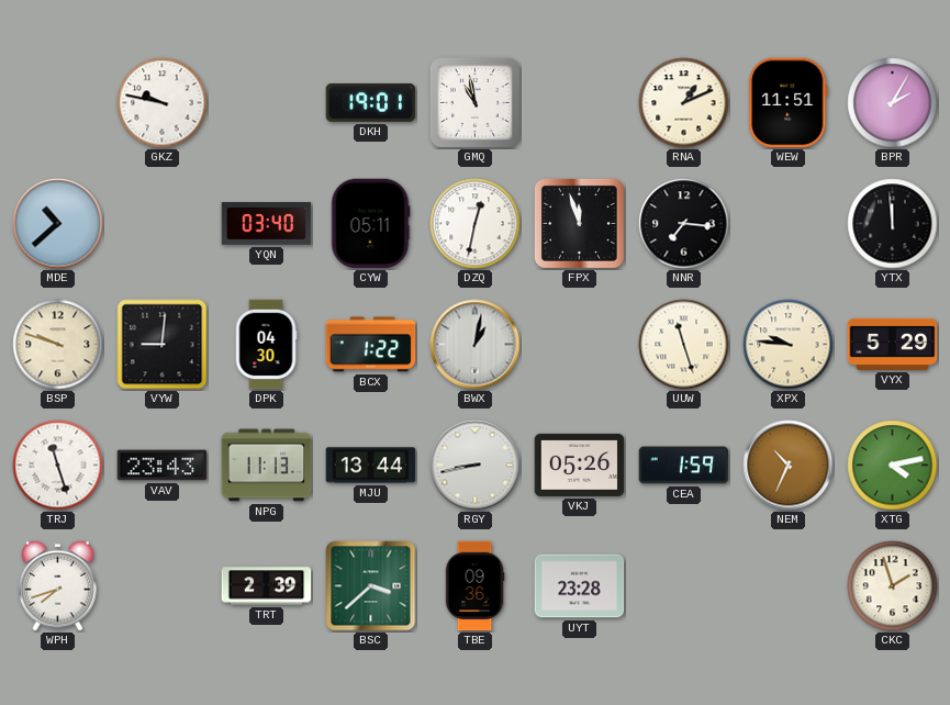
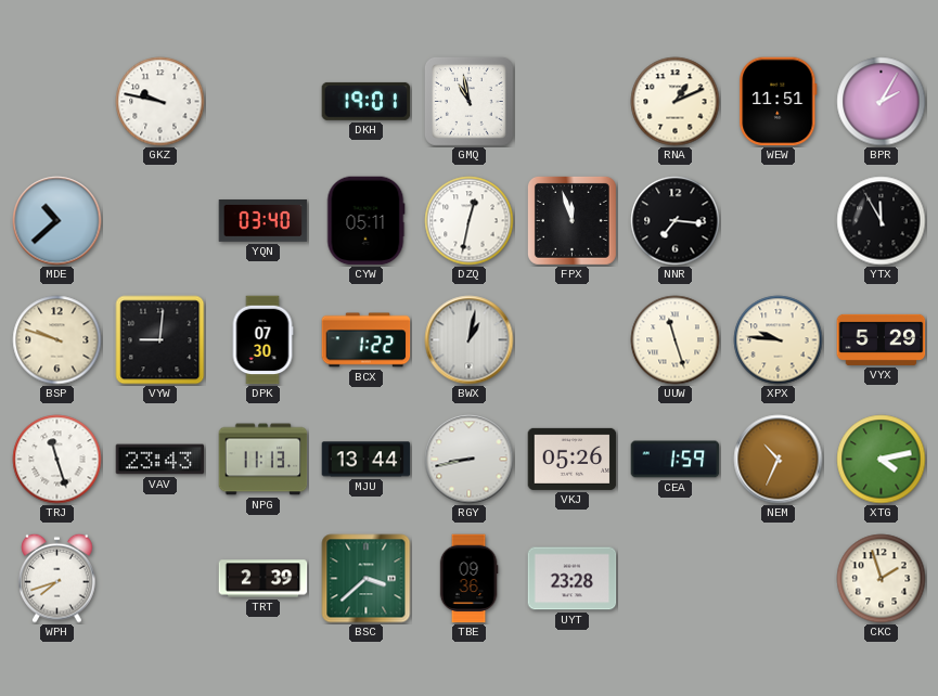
YTX: 11:59 -> 11:55
DPK: 04:30 -> 07:30
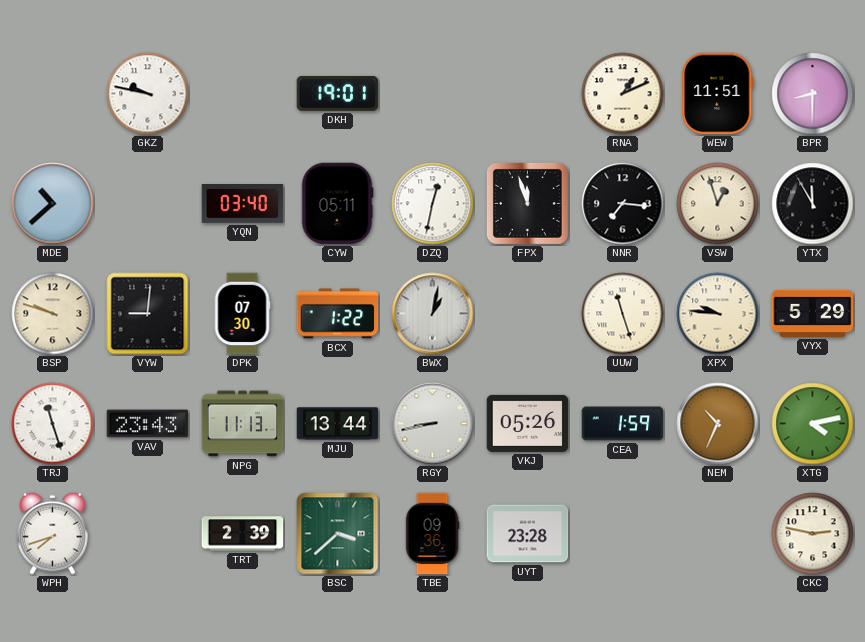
GMQ: 10:58 -> none
BPR: 2:05 -> 8:30
VSW: none -> 12:57
CKC: 1:57 -> 2:47
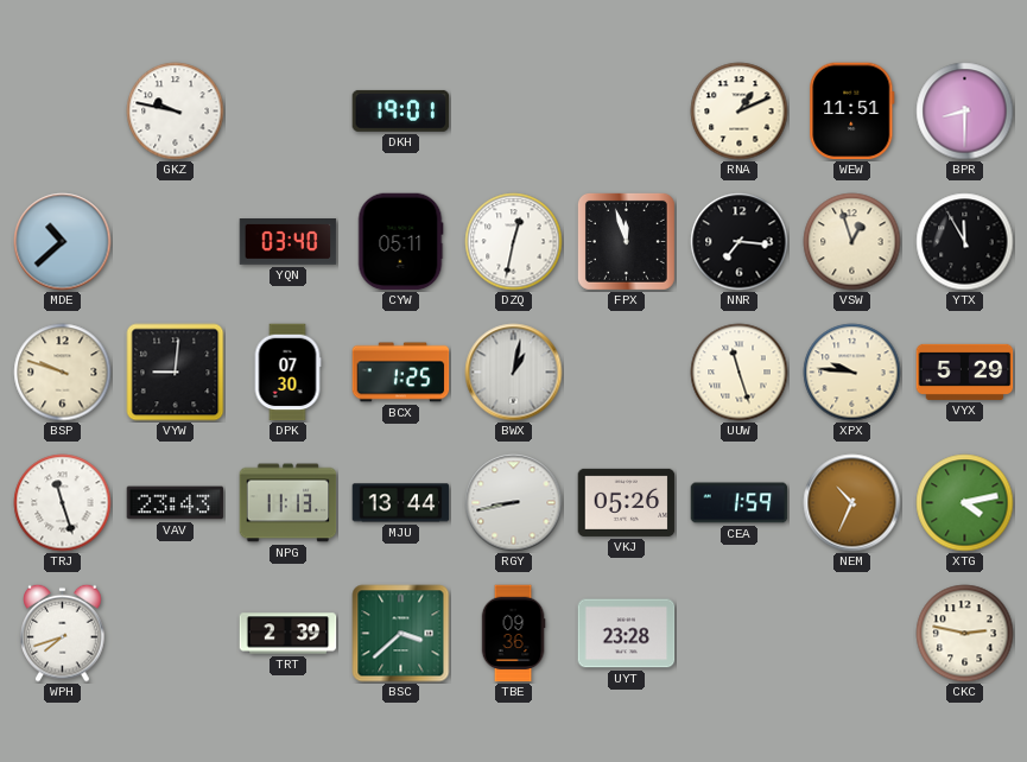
BCX: 1:22 -> 1:25
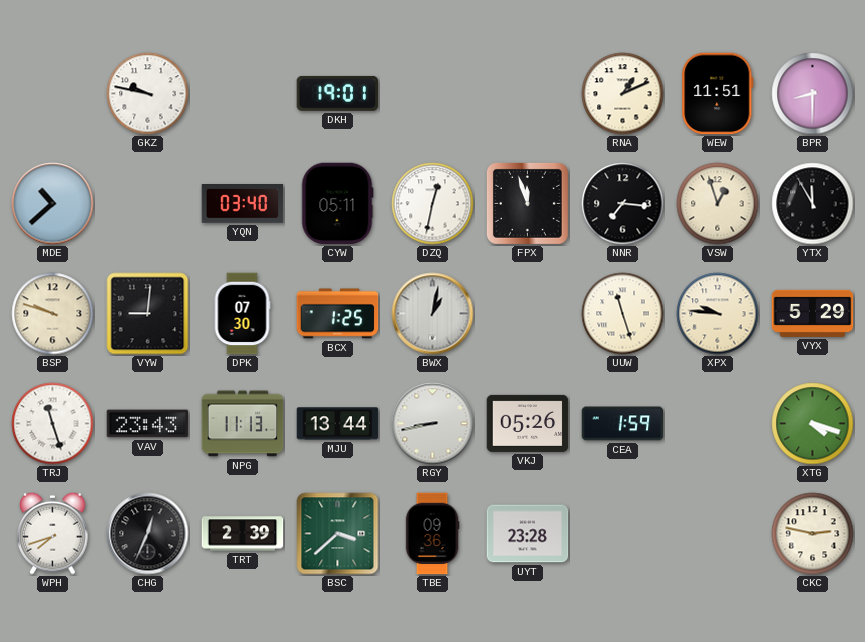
NEM: 10:34 -> none
XTG: 4:13 -> 4:18
CHG: none -> 12:34
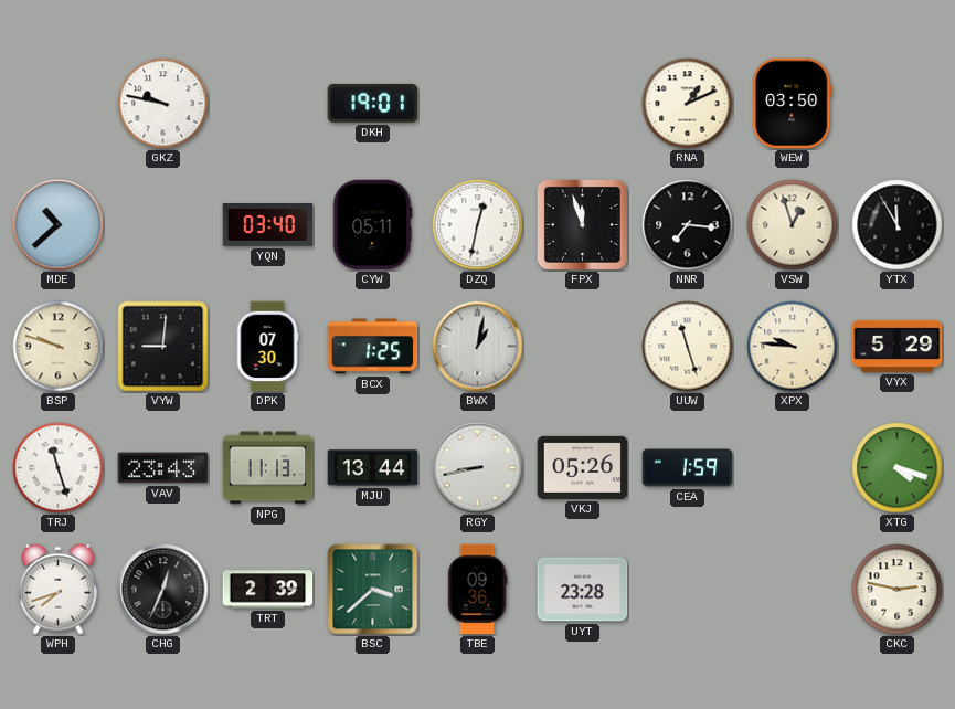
WEW: 11:51 -> 03:50
BPR: 8:30 -> none
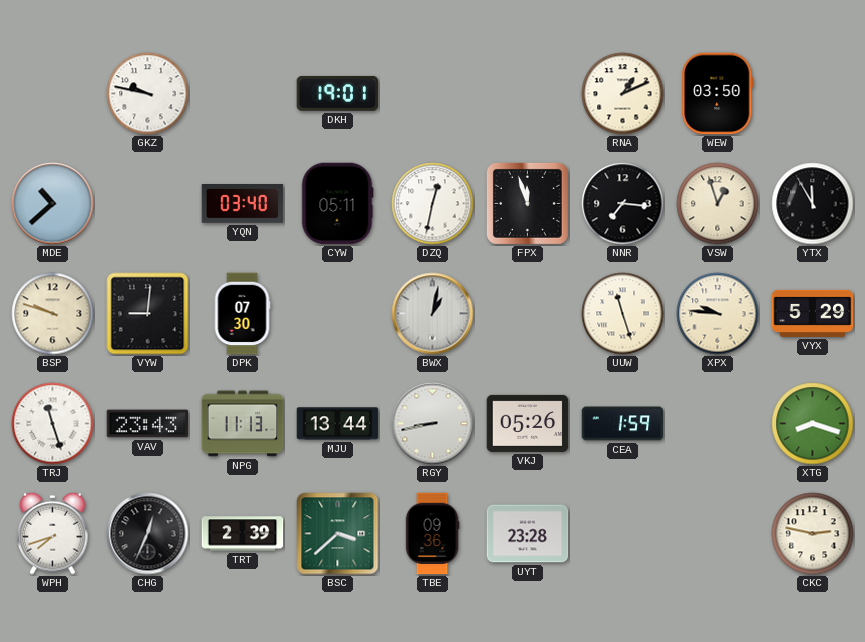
BCX: 1:25 -> none
XTG: 4:18 -> 8:18
